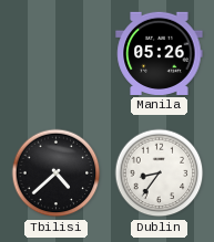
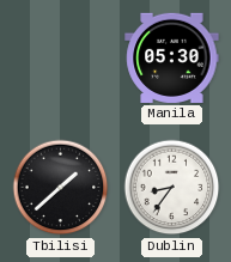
Manila: 05:26 -> 05:30
Tbilisi: 4:38 -> 1:38
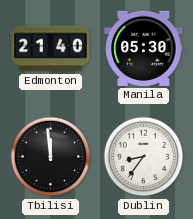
Edmonton: none -> 21:40
Tbilisi: 1:38 -> 11:59
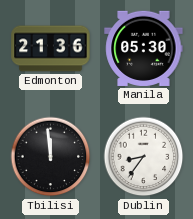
Edmonton: 21:40 -> 21:36
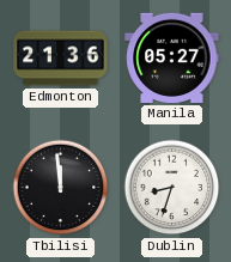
Manila: 05:30 -> 05:27
Dublin: 8:36 -> 8:33
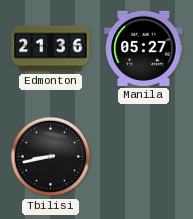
Tbilisi: 11:59 -> 8:43
Dublin: 8:33 -> none
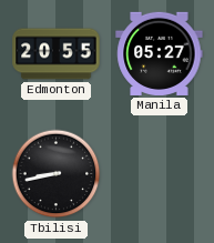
Edmonton: 21:36 -> 20:55
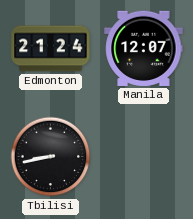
Edmonton: 20:55 -> 21:24
Manila: 05:27 -> 12:07
